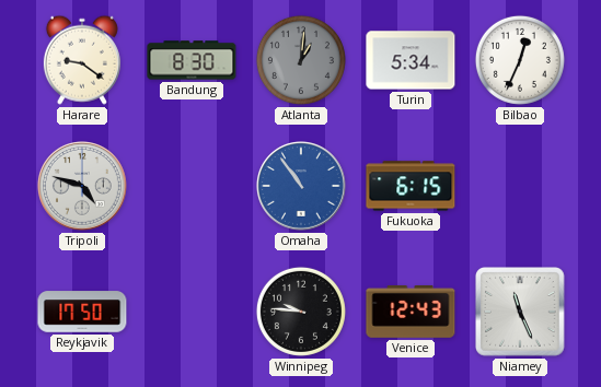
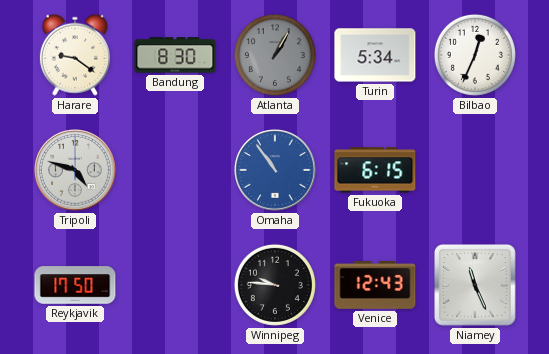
Atlanta: 1:01 -> 1:05
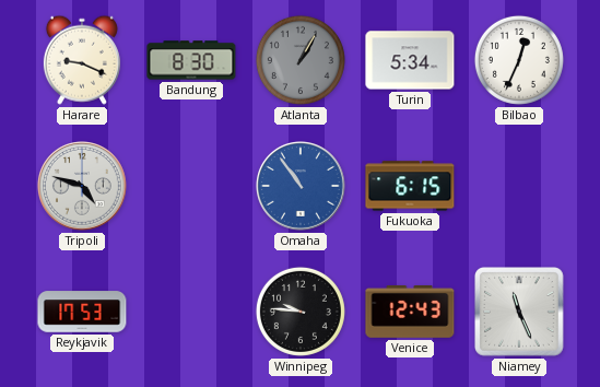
Harare: 9:21 -> 9:19
Reykjavik: 17:50 -> 17:53
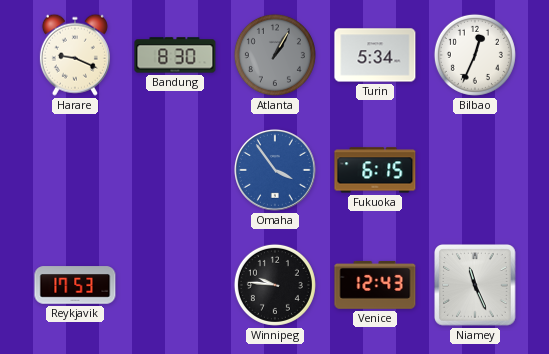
Tripoli: 4:48 -> none
Omaha: 10:54 -> 3:54
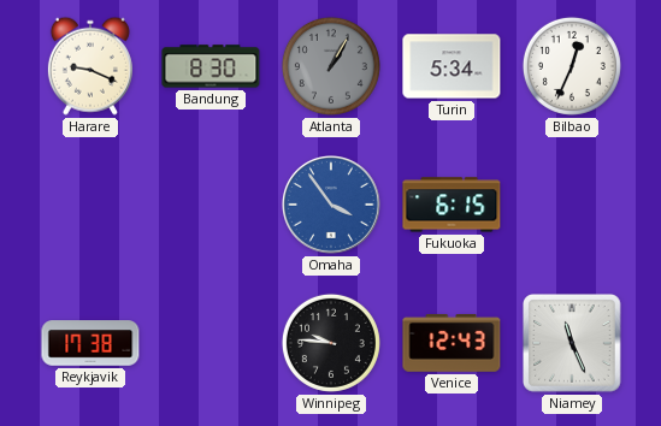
Reykjavik: 17:53 -> 17:38
